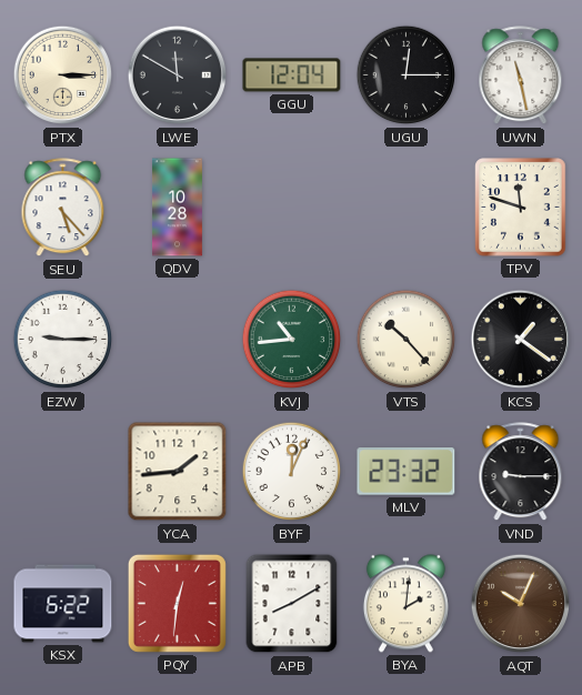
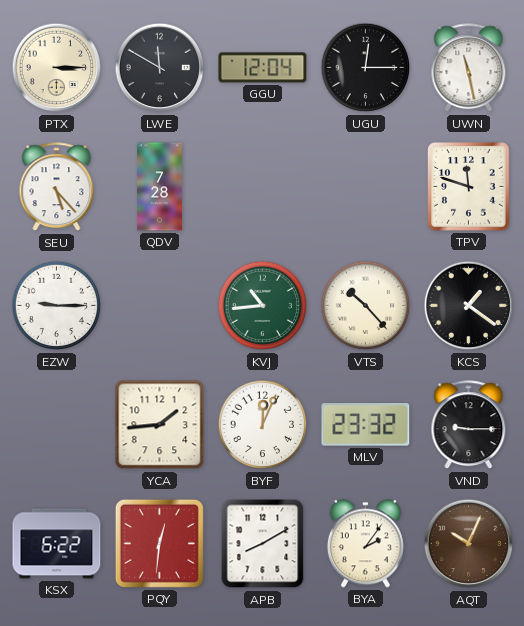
QDV: 10:28 -> 7:28
BYA: 2:01 -> 2:06
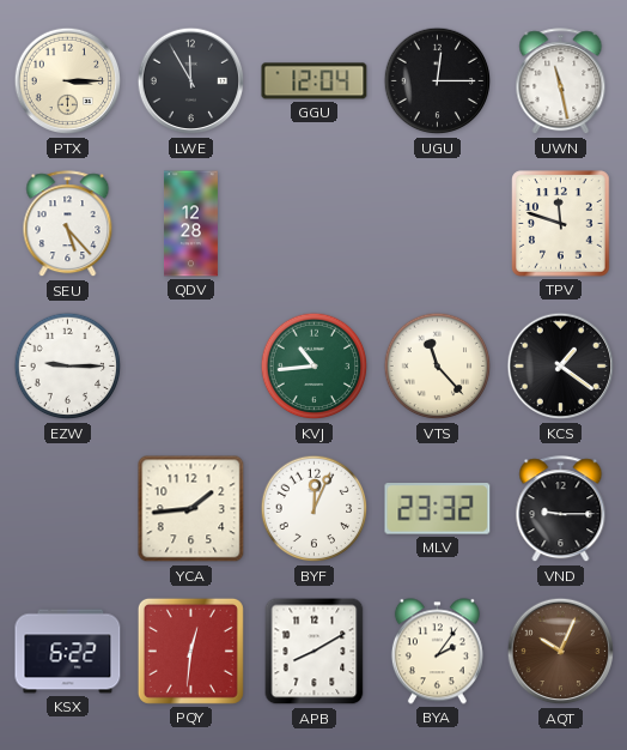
LWE: 11:50 -> 11:55
QDV: 7:28 -> 12:28
VTS: 10:23 -> 11:23
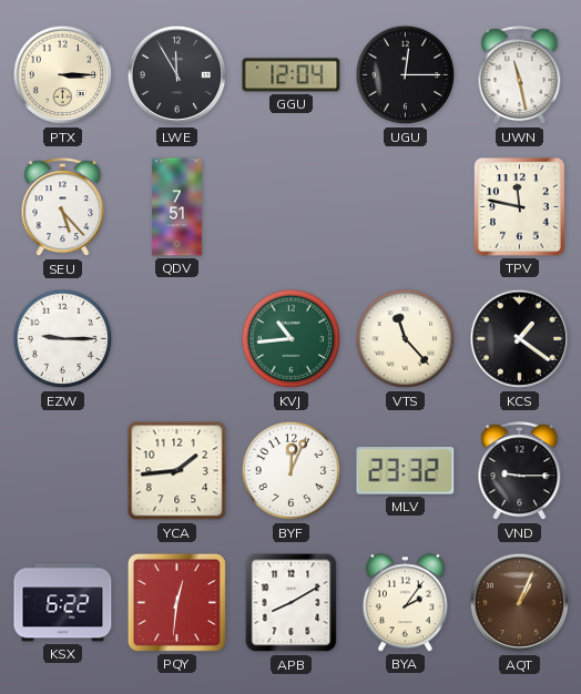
QDV: 12:28 -> 7:51
TPV: 11:48 -> 11:47
AQT: 10:04 -> 1:04
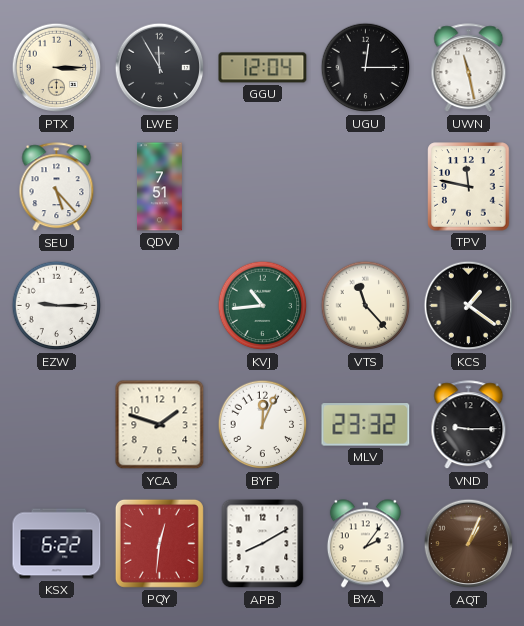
YCA: 1:44 -> 1:48
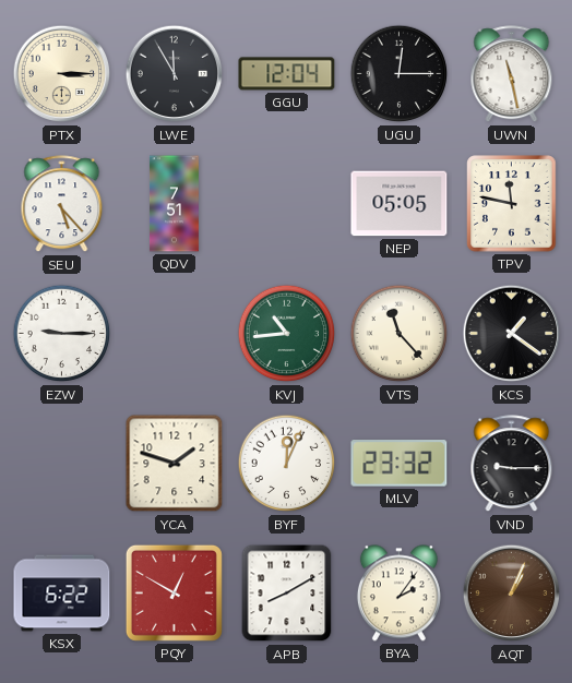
NEP: none -> 05:05
PQY: 12:31 -> 12:50
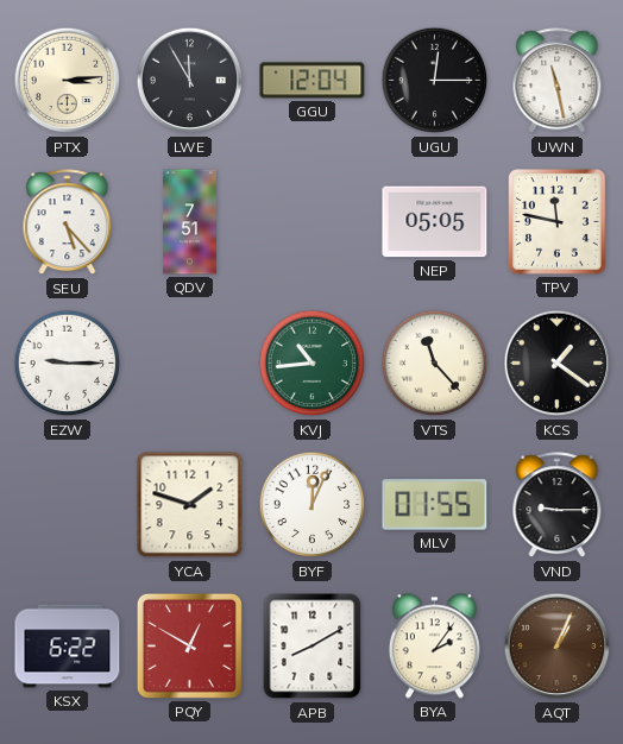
PTX: 3:15 -> 3:14
MLV: 23:32 -> 01:55
